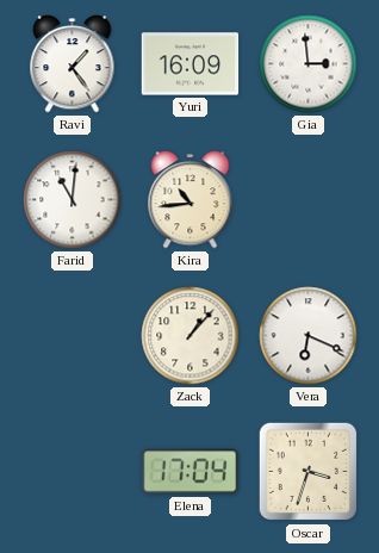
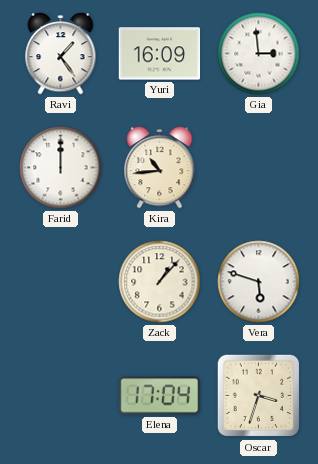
Farid: 11:01 -> 12:00
Vera: 6:19 -> 5:48
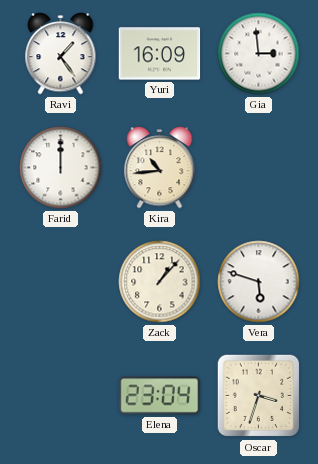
Elena: 17:04 -> 23:04
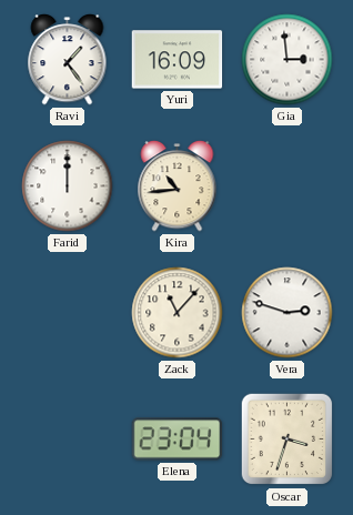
Zack: 1:07 -> 11:07
Vera: 5:48 -> 2:48
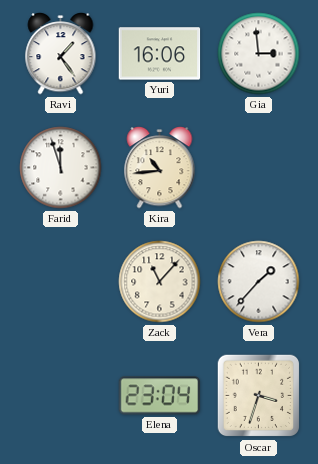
Yuri: 16:09 -> 16:06
Farid: 12:00 -> 11:57
Vera: 2:48 -> 1:37
